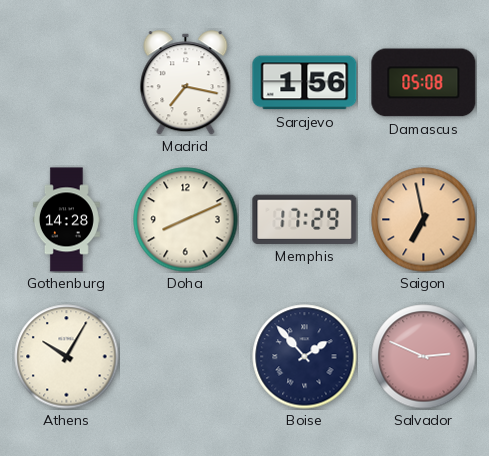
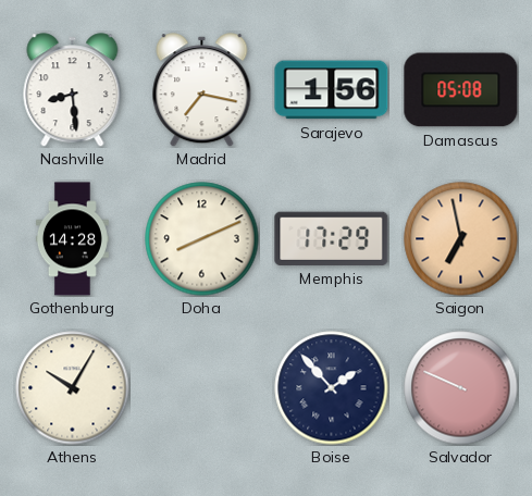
Nashville: none -> 8:29
Salvador: 2:49 -> 9:49
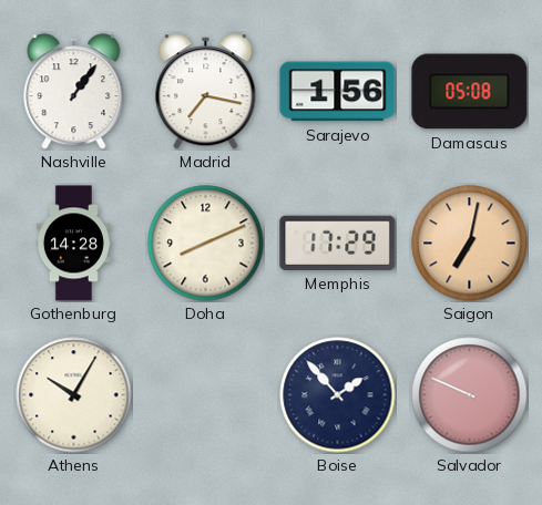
Nashville: 8:29 -> 1:06
Saigon: 6:58 -> 7:02
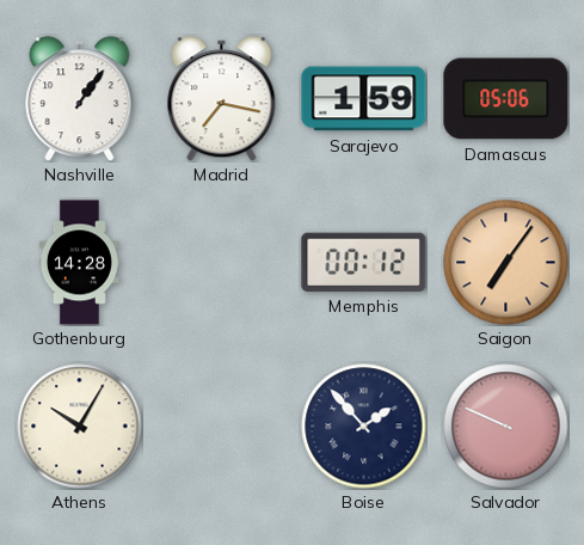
Sarajevo: 1:56 -> 1:59
Damascus: 05:08 -> 05:06
Doha: 8:11 -> none
Memphis: 17:29 -> 00:12
Saigon: 7:02 -> 7:06
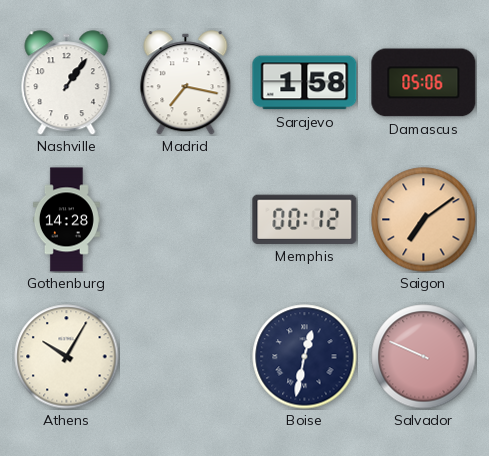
Sarajevo: 1:59 -> 1:58
Saigon: 7:06 -> 7:09
Boise: 1:53 -> 12:32
